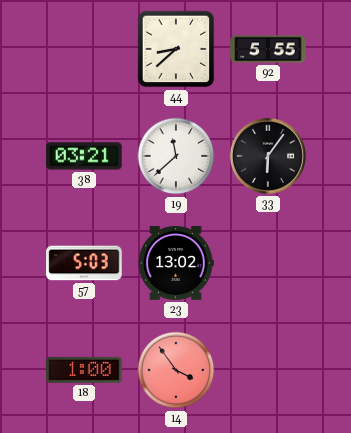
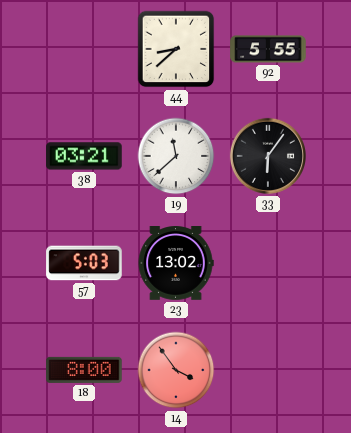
18: 1:00 -> 8:00
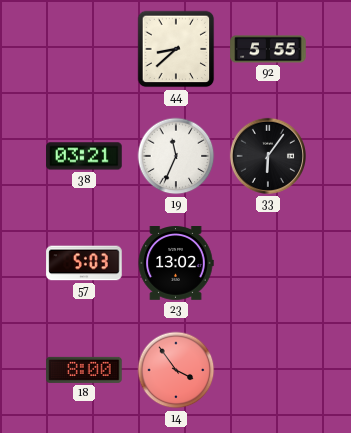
19: 11:38 -> 11:34
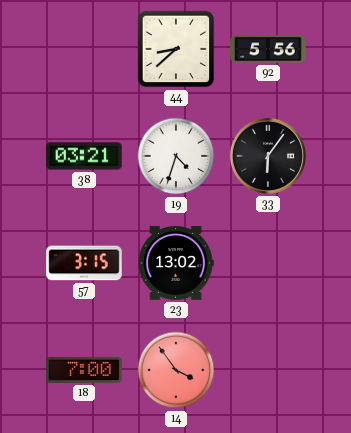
92: 5:55 -> 5:56
19: 11:34 -> 4:33
57: 5:03 -> 3:15
18: 8:00 -> 7:00
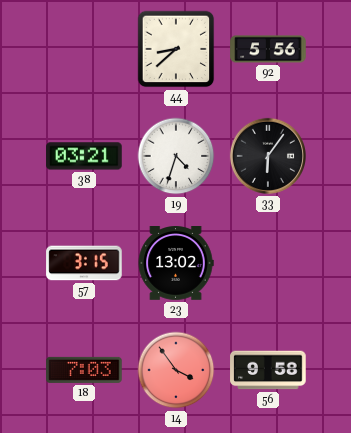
18: 7:00 -> 7:03
56: none -> 9:58
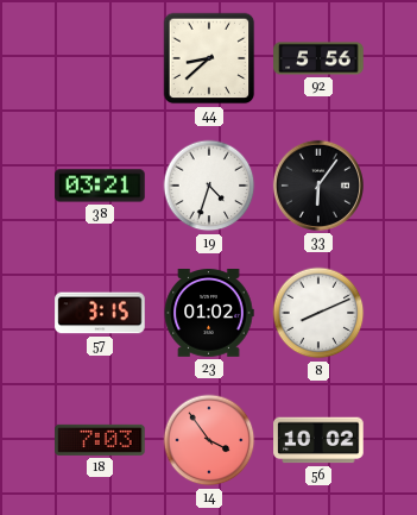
23: 13:02 -> 01:02
8: none -> 8:11
56: 9:58 -> 10:02
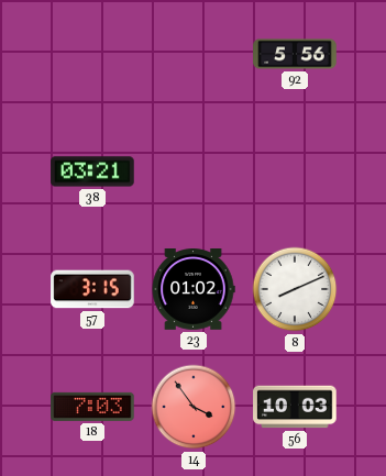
44: 8:38 -> none
19: 4:33 -> none
33: 6:06 -> none
56: 10:02 -> 10:03
